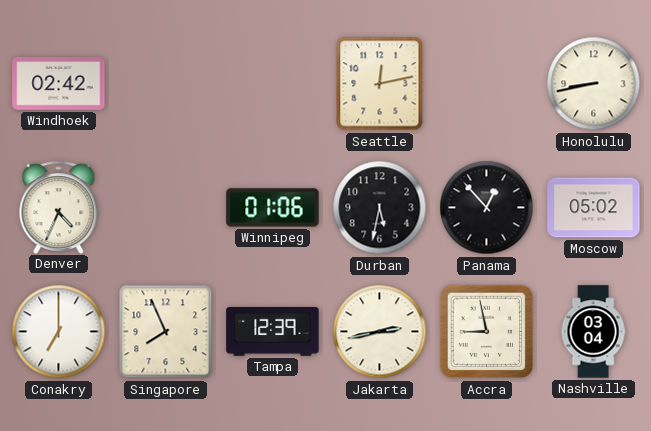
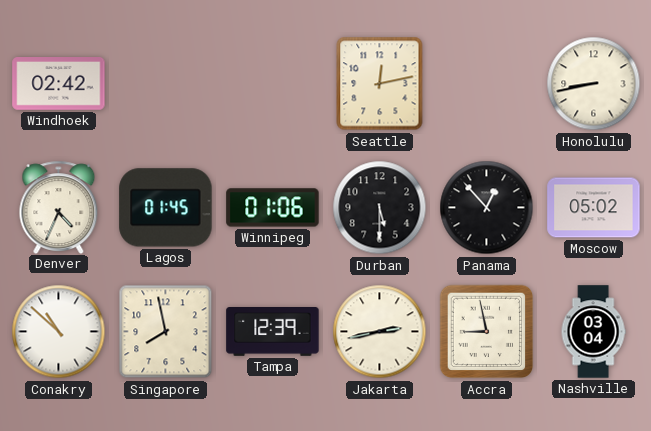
Lagos: none -> 01:45
Durban: 5:32 -> 5:30
Conakry: 7:00 -> 10:52
Singapore: 7:56 -> 7:58
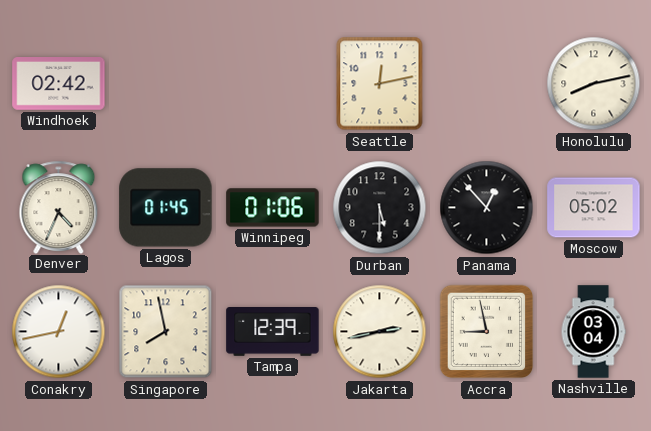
Honolulu: 8:43 -> 8:13
Conakry: 10:52 -> 12:43
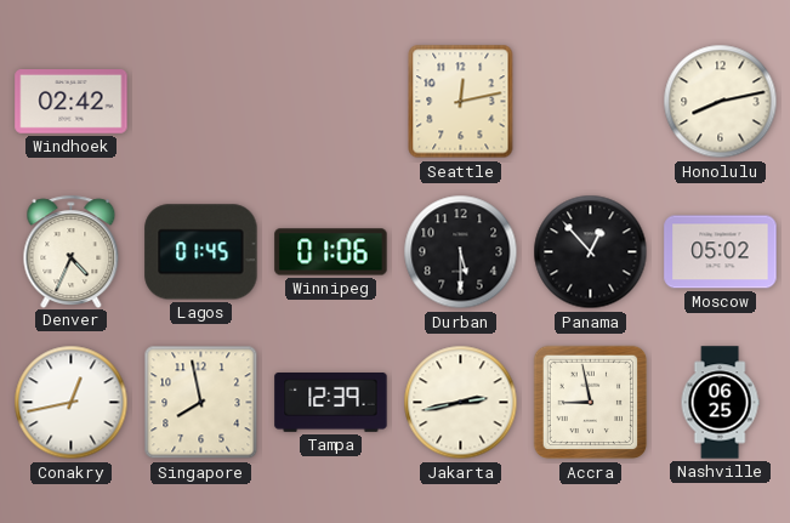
Nashville: 03:04 -> 06:25
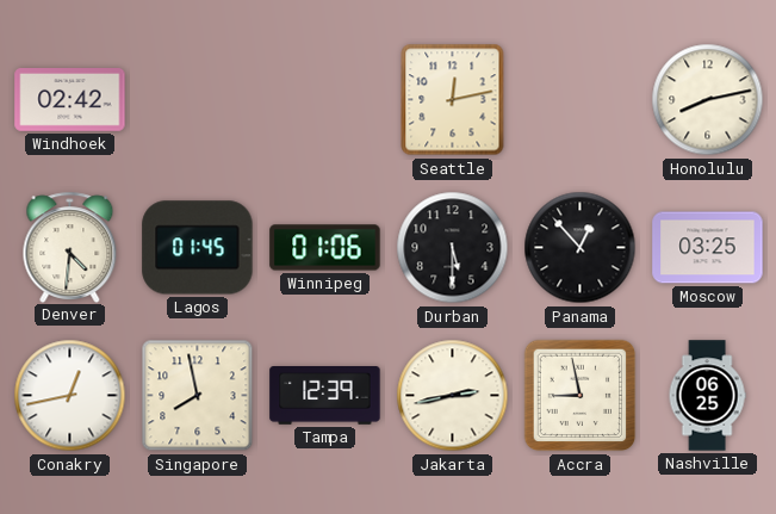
Denver: 4:34 -> 4:31
Moscow: 05:02 -> 03:25
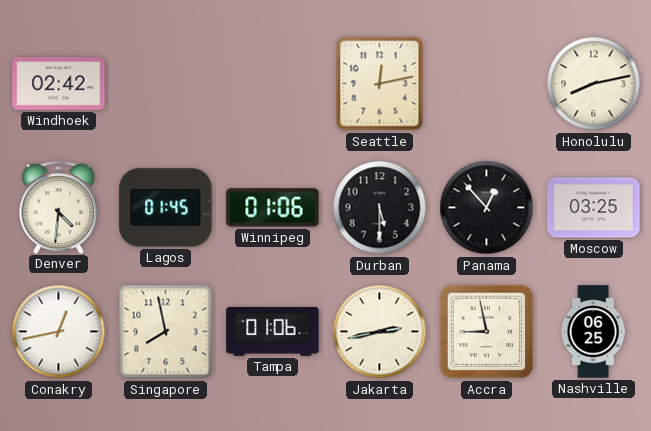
Tampa: 12:39 -> 01:06
